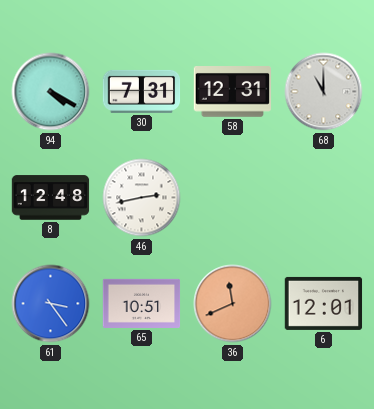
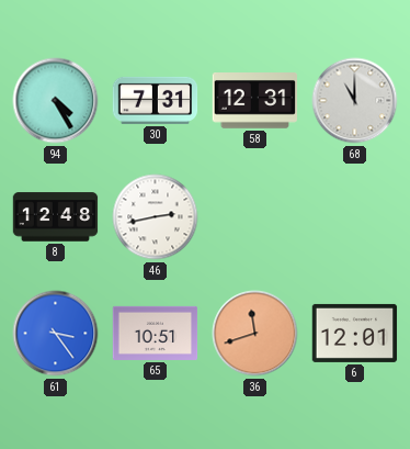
94: 4:20 -> 4:25
36: 11:41 -> 11:42
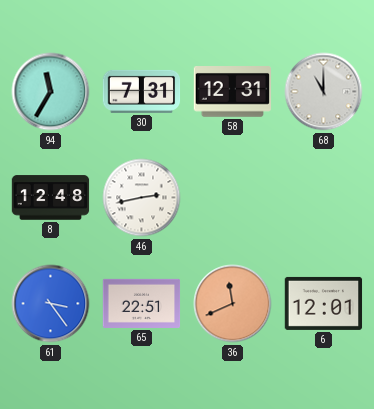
94: 4:25 -> 11:35
65: 10:51 -> 22:51
36: 11:42 -> 11:41
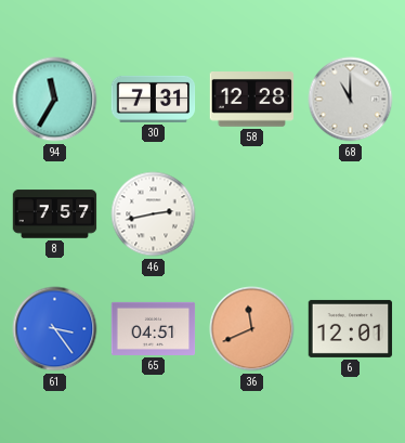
58: 12:31 -> 12:28
8: 12:48 -> 7:57
65: 22:51 -> 04:51
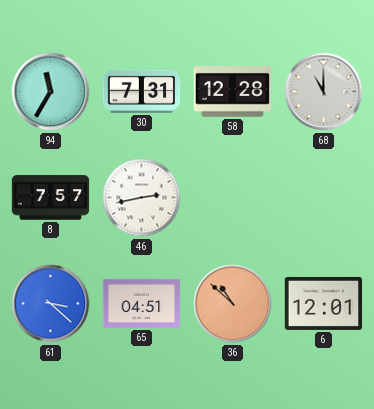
61: 3:24 -> 3:22
36: 11:41 -> 10:52
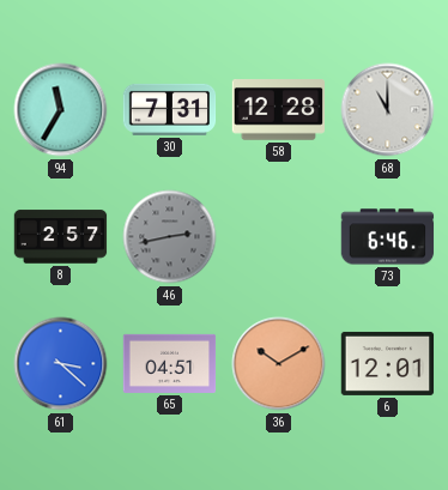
8: 7:57 -> 2:57
46 dial: white -> grey
73: none -> 6:46
36: 10:52 -> 10:10
